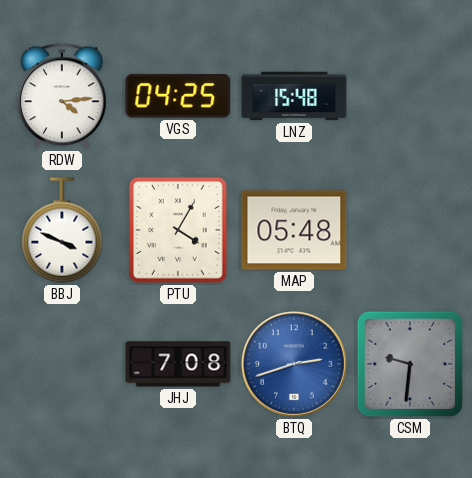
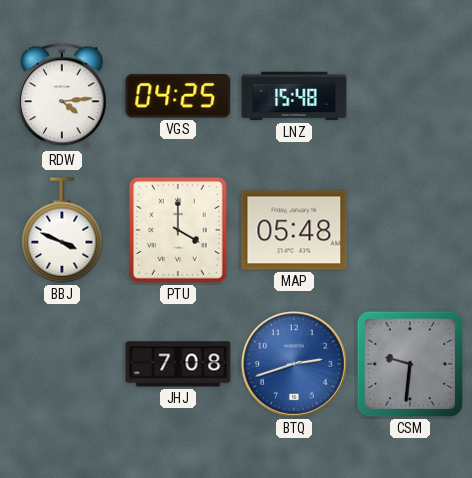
PTU: 4:05 -> 4:00
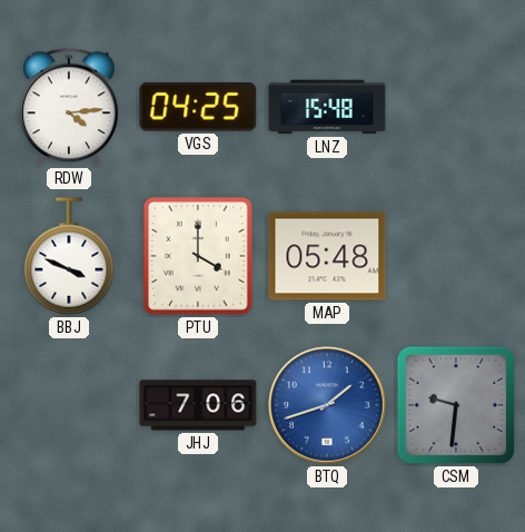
JHJ: 7:08 -> 7:06
BTQ: 2:42 -> 1:42
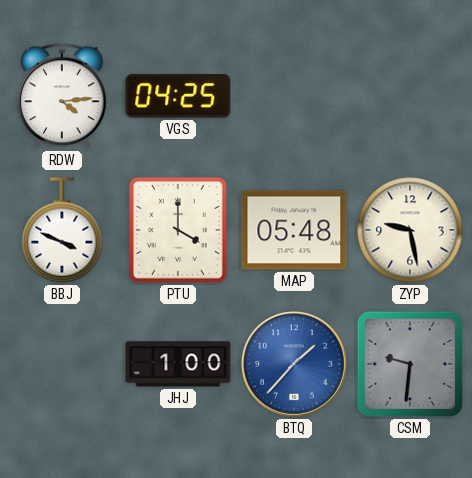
LNZ: 15:48 -> none
ZYP: none -> 9:28
JHJ: 7:06 -> 1:00
BTQ: 1:42 -> 1:37
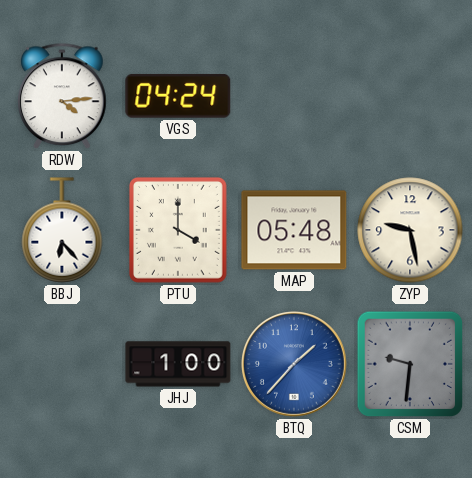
VGS: 04:25 -> 04:24
BBJ: 3:49 -> 6:23
